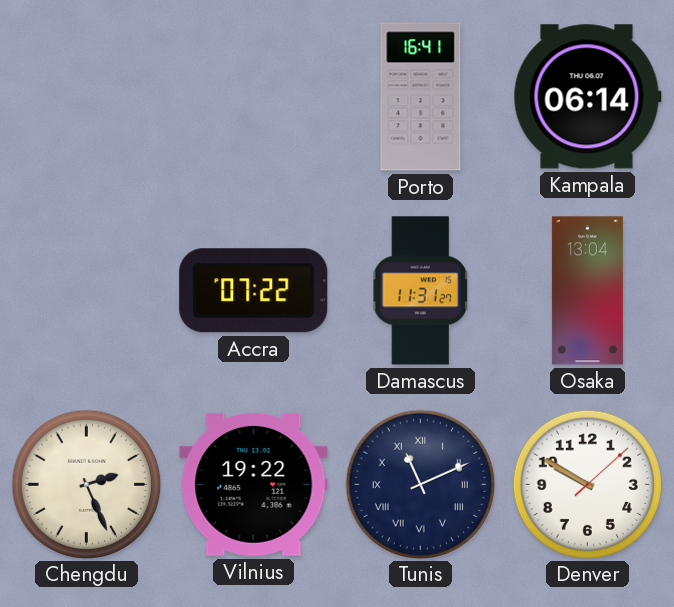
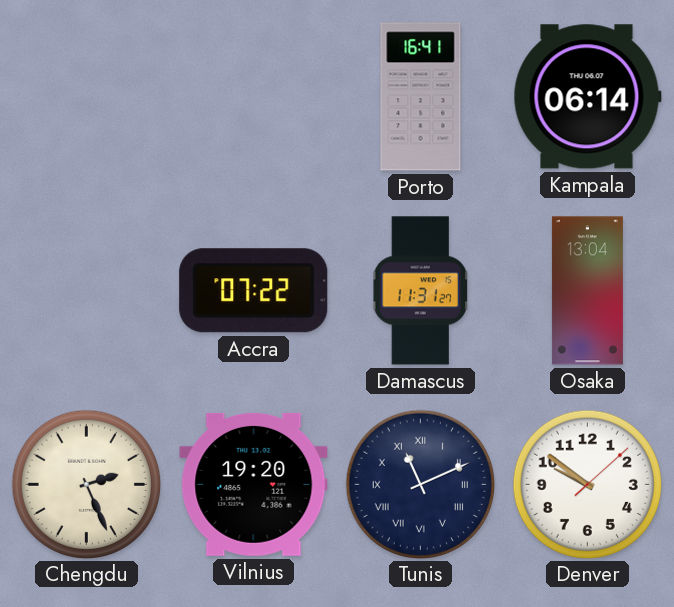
Vilnius: 19:22 -> 19:20
Denver: 9:50 -> 9:51
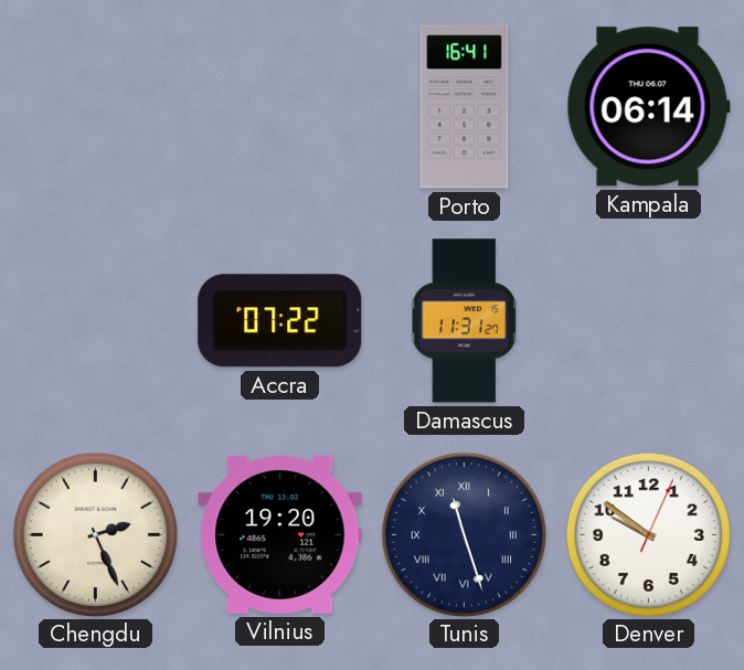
Osaka: 13:04 -> none
Tunis: 11:11 -> 11:27
Denver: 9:51:08 -> 9:51:04
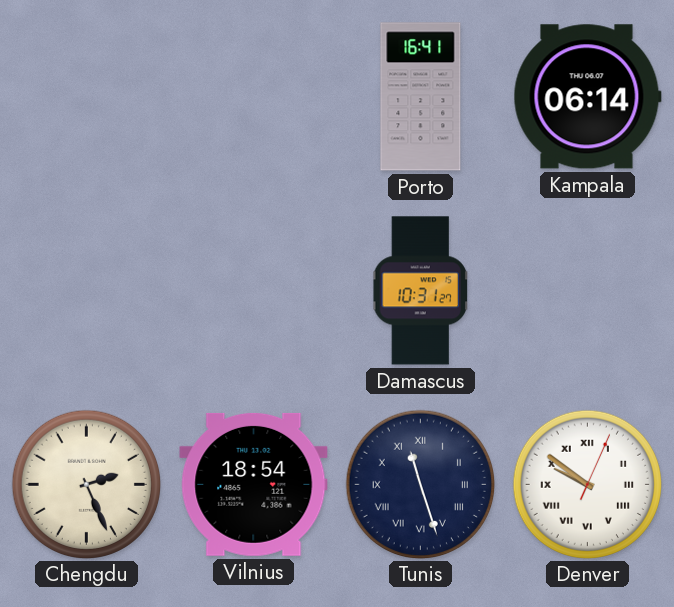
Accra: 07:22 -> none
Damascus: 11:31 -> 10:31
Vilnius: 19:20 -> 18:54
Denver numerals: Arabic -> Roman
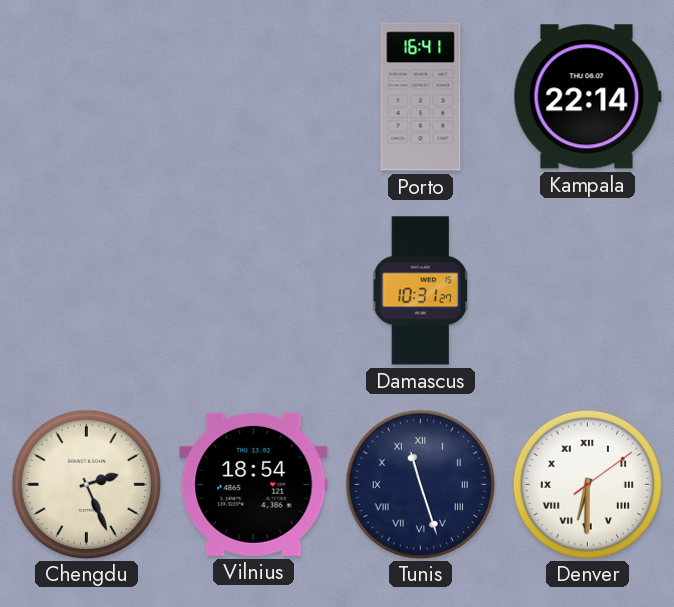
Kampala: 06:14 -> 22:14
Denver: 9:51 -> 6:30
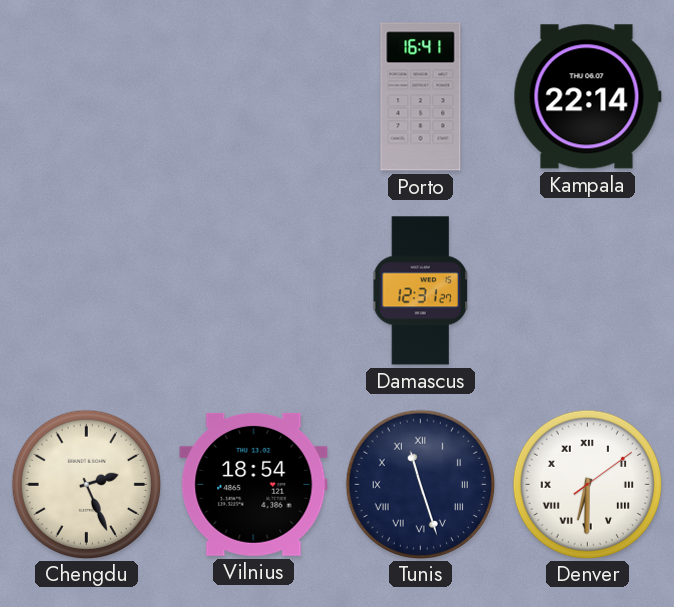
Damascus: 10:31 -> 12:31
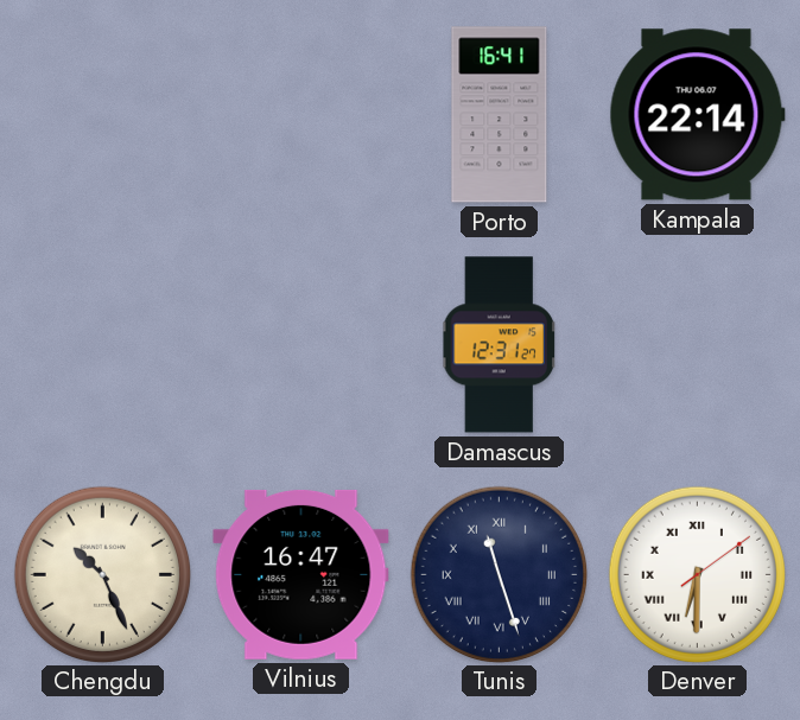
Chengdu: 2:26 -> 10:26
Vilnius: 18:54 -> 16:47
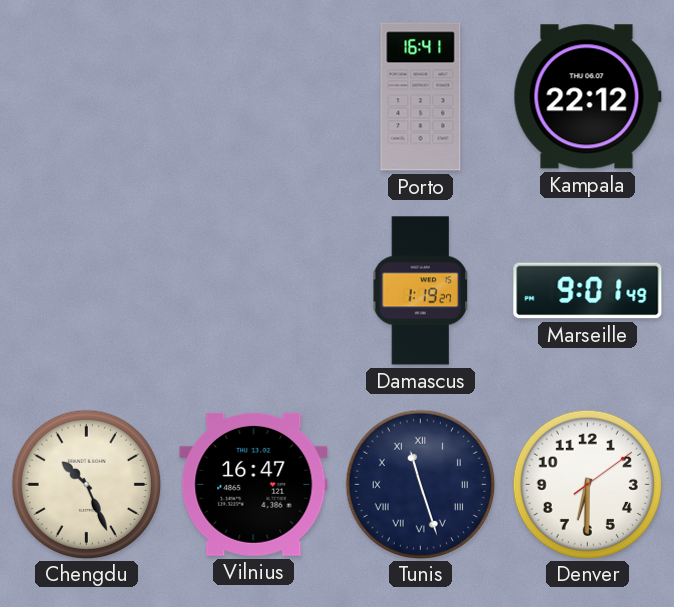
Kampala: 22:14 -> 22:12
Damascus: 12:31 -> 1:19
Marseille: none -> 9:01
Denver numerals: Roman -> Arabic
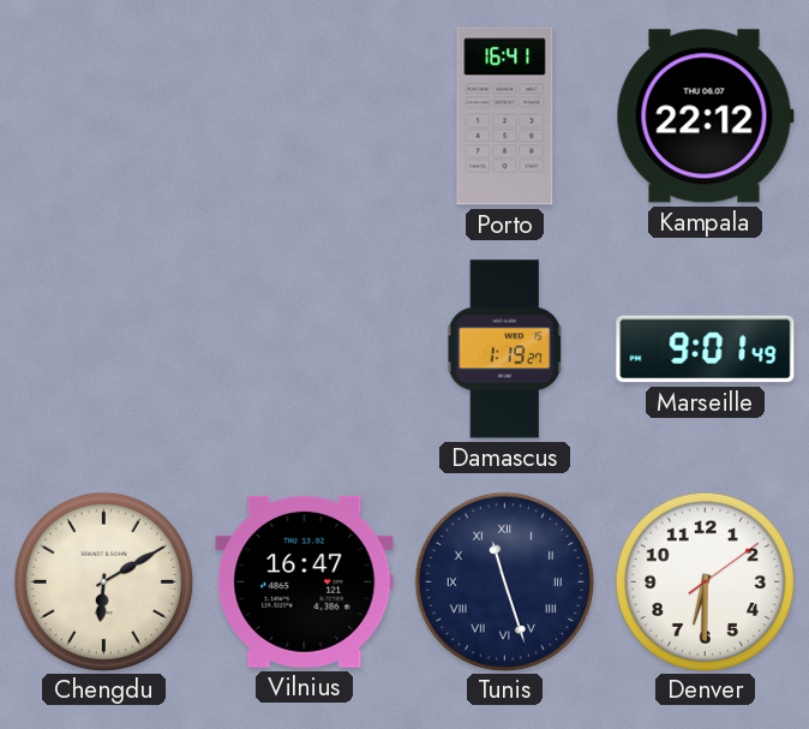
Chengdu: 10:26 -> 6:10
